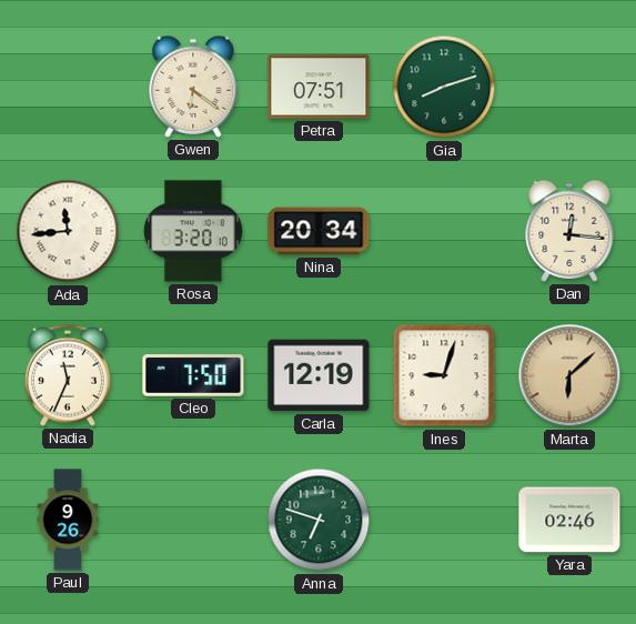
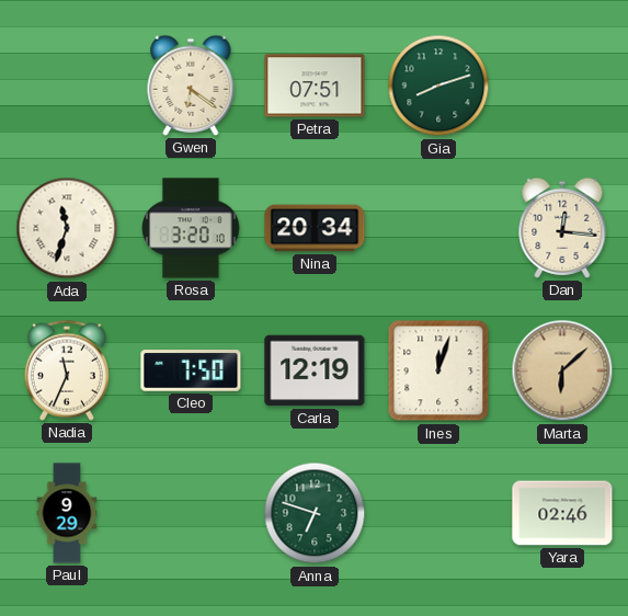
Ada: 11:44 -> 11:33
Ines: 9:03 -> 12:03
Paul: 9:26 -> 9:29
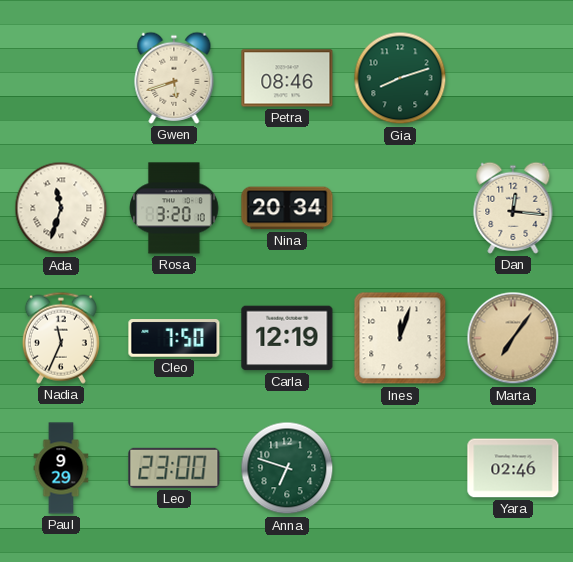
Gwen: 6:21 -> 5:42
Petra: 07:51 -> 08:46
Marta: 6:08 -> 7:06
Leo: none -> 23:00
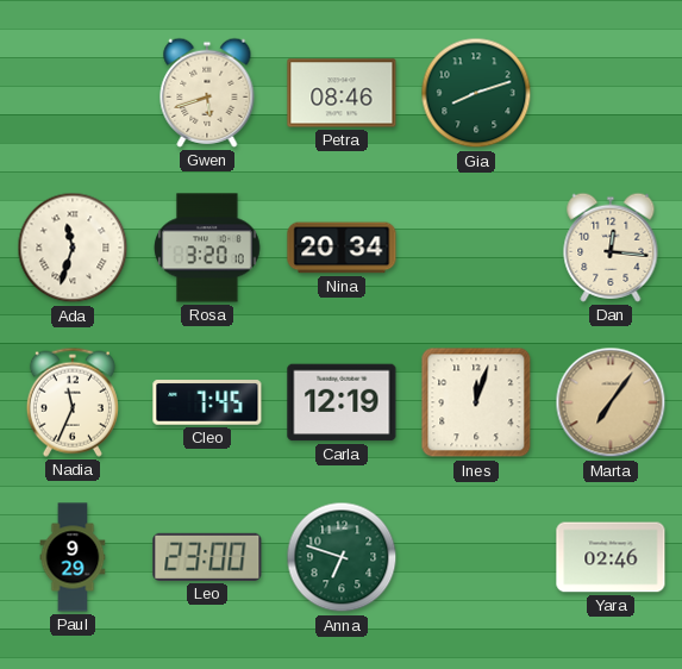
Cleo: 7:50 -> 7:45
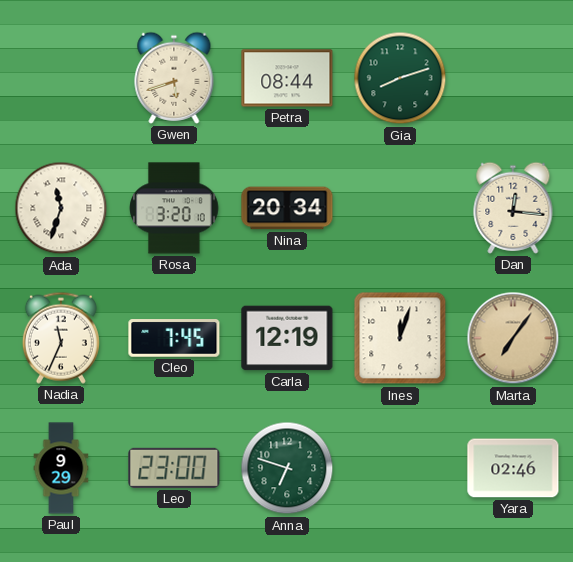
Petra: 08:46 -> 08:44
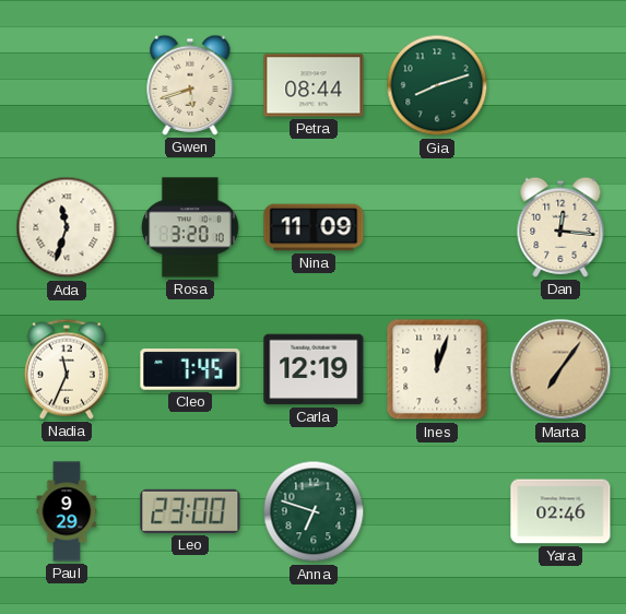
Nina: 20:34 -> 11:09
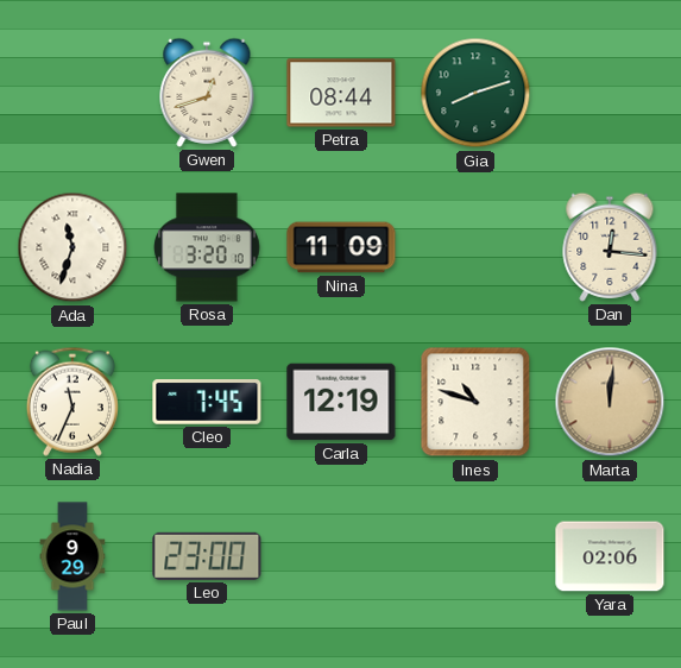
Gwen: 5:42 -> 12:42
Ines: 12:03 -> 10:48
Marta: 7:06 -> 12:01
Anna: 6:48 -> none
Yara: 02:46 -> 02:06
